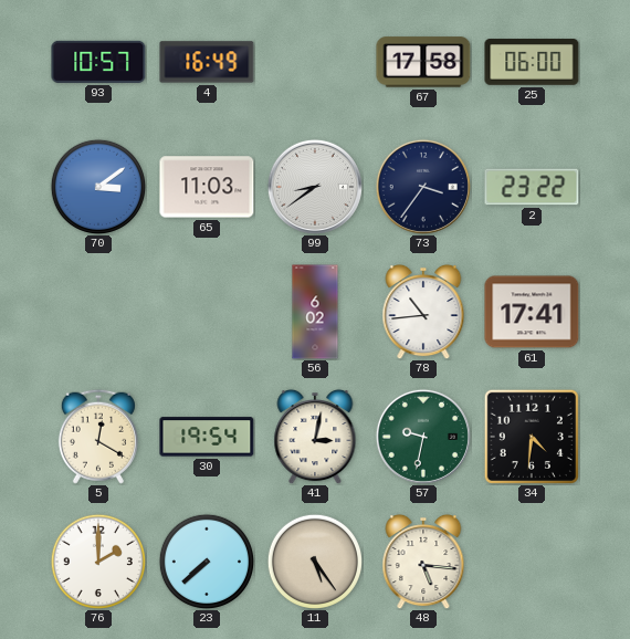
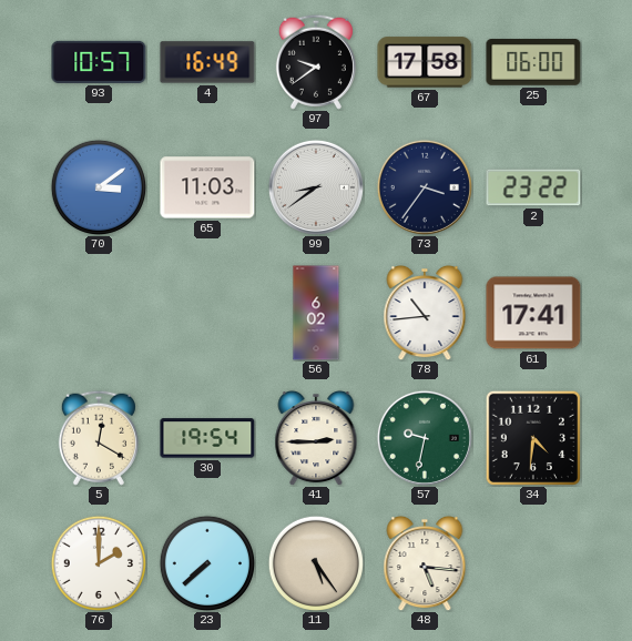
97: none -> 9:39
41: 3:02 -> 2:45
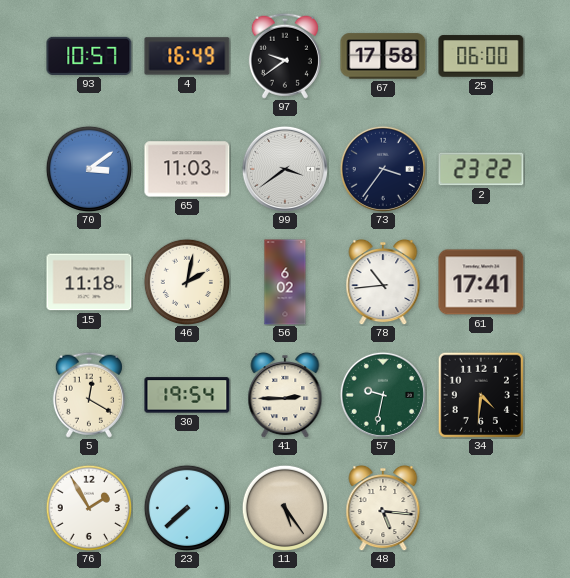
99: 8:39 -> 3:39
15: none -> 11:18
46: none -> 2:02
76: 2:00 -> 1:55
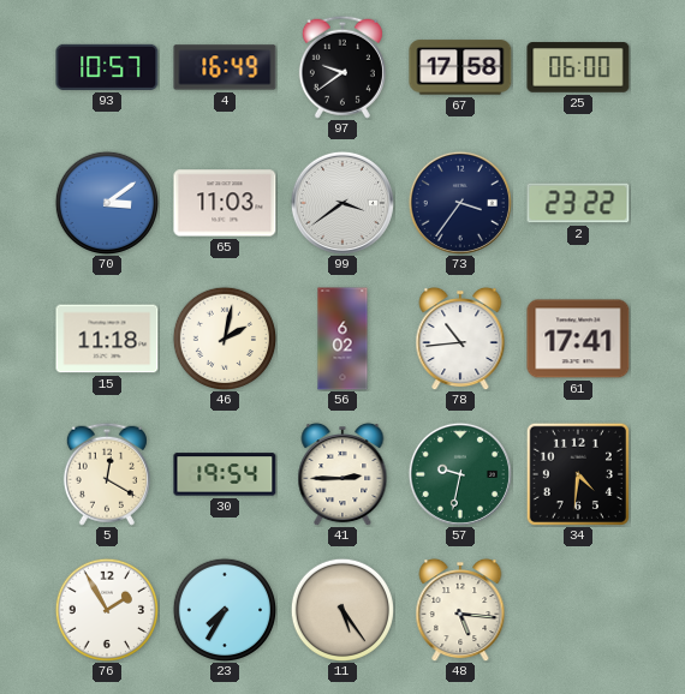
23: 7:38 -> 7:35
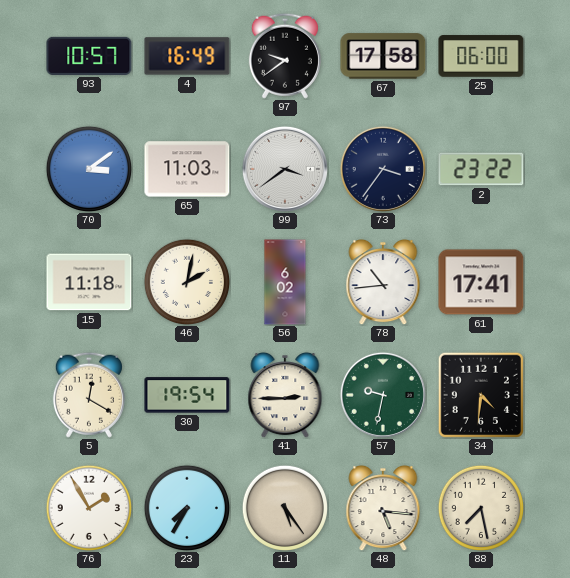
88: none -> 7:28
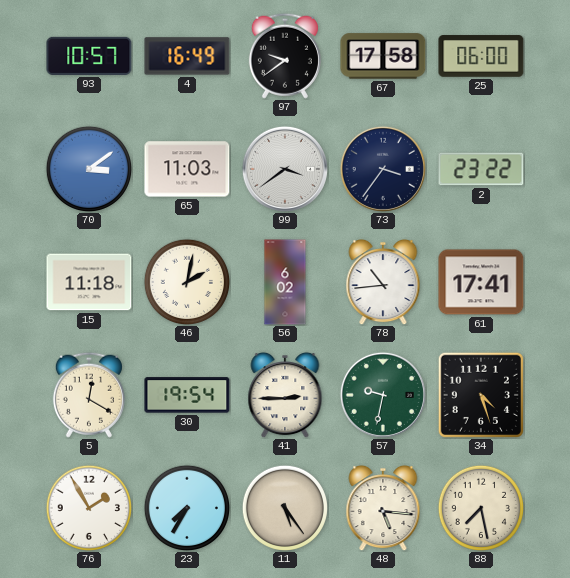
34: 4:31 -> 4:27
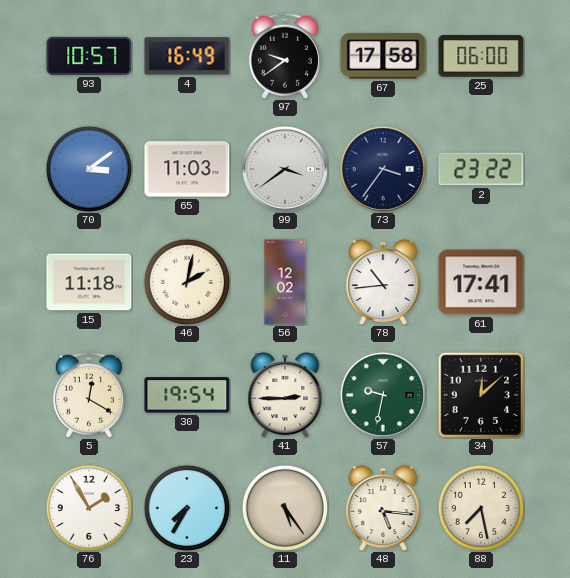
56: 6:02 -> 12:02
34: 4:27 -> 12:08
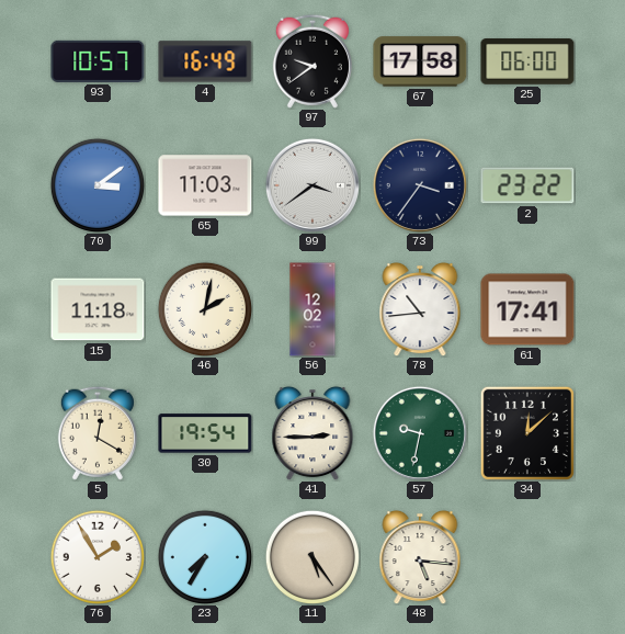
88: 7:28 -> none
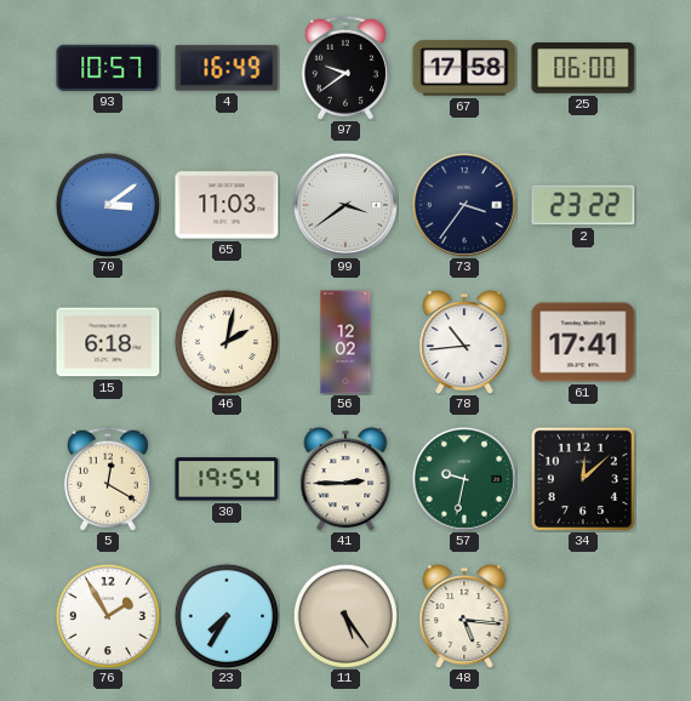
15: 11:18 -> 6:18
